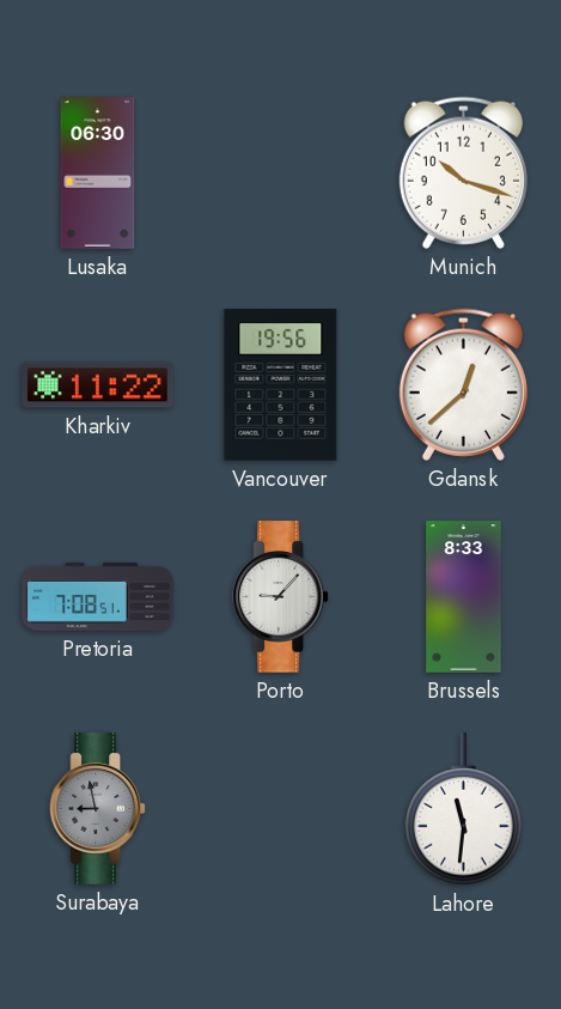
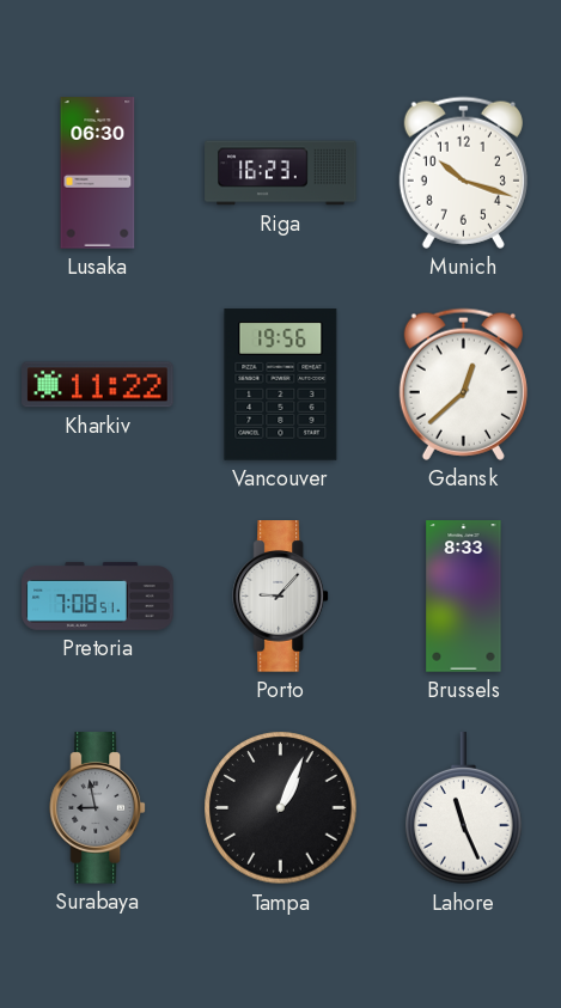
Riga: none -> 16:23
Tampa: none -> 1:04
Lahore: 11:31 -> 11:26
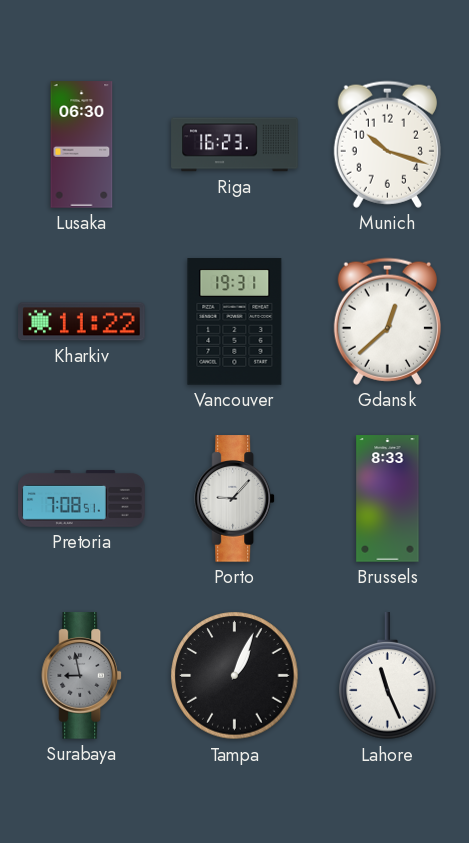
Vancouver: 19:56 -> 19:31
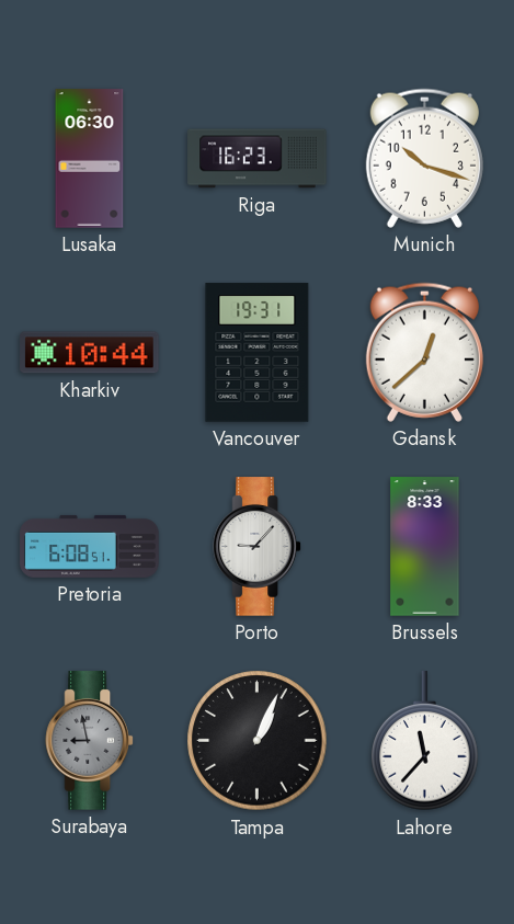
Kharkiv: 11:22 -> 10:44
Pretoria: 7:08 -> 6:08
Lahore: 11:26 -> 11:37
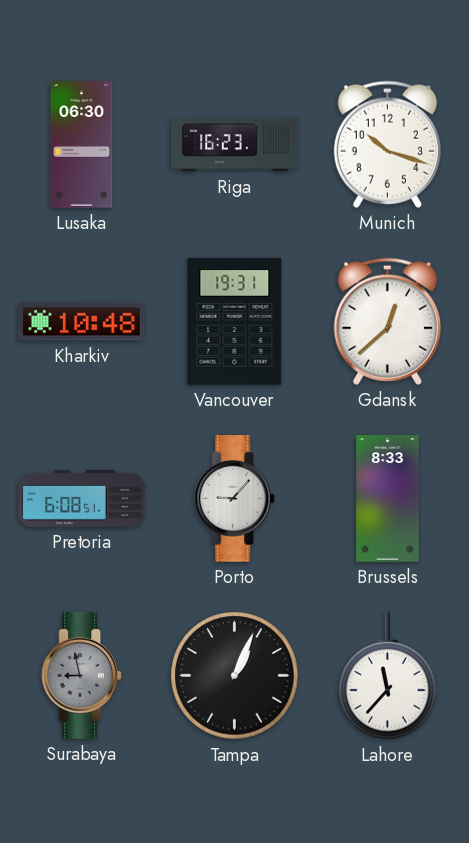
Kharkiv: 10:44 -> 10:48
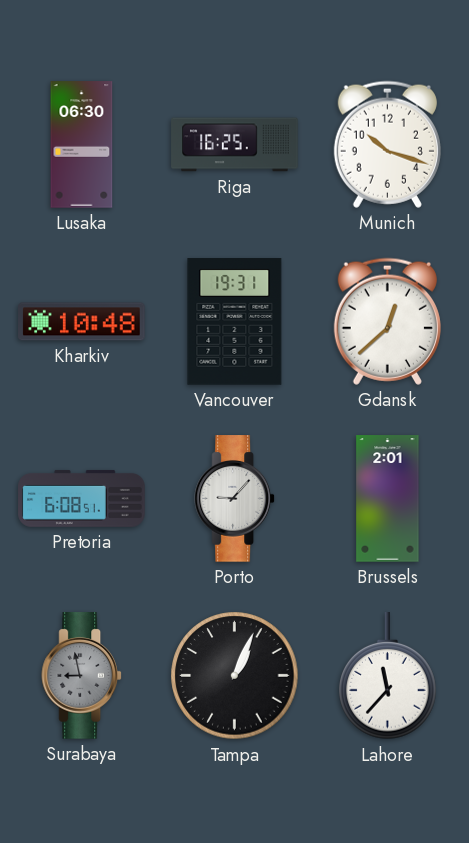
Riga: 16:23 -> 16:25
Brussels: 8:33 -> 2:01
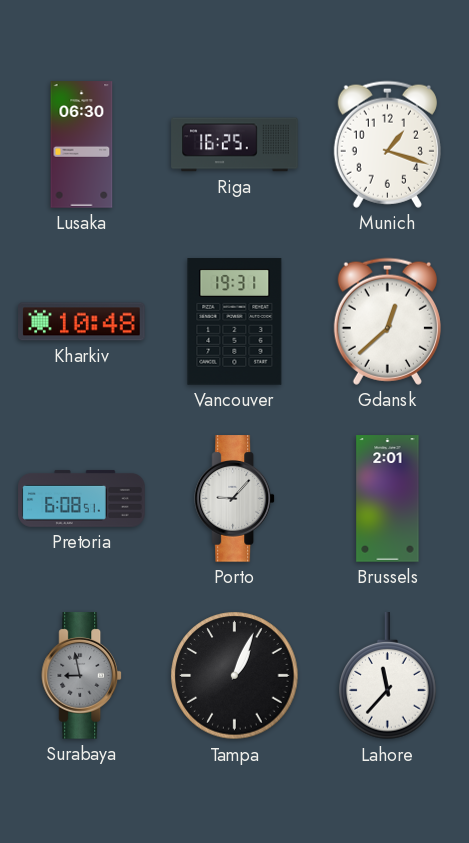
Munich: 10:18 -> 1:18
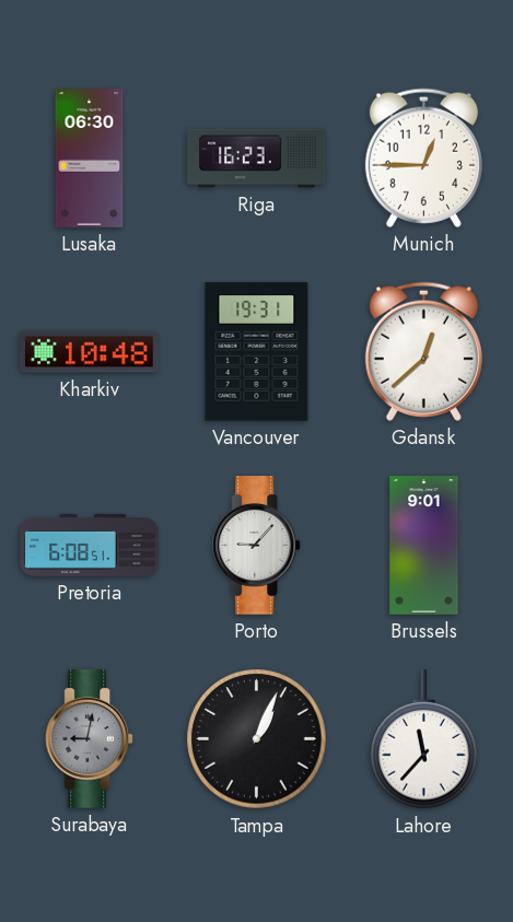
Riga: 16:25 -> 16:23
Munich: 1:18 -> 12:45
Brussels: 2:01 -> 9:01
Surabaya: 8:58 -> 9:02
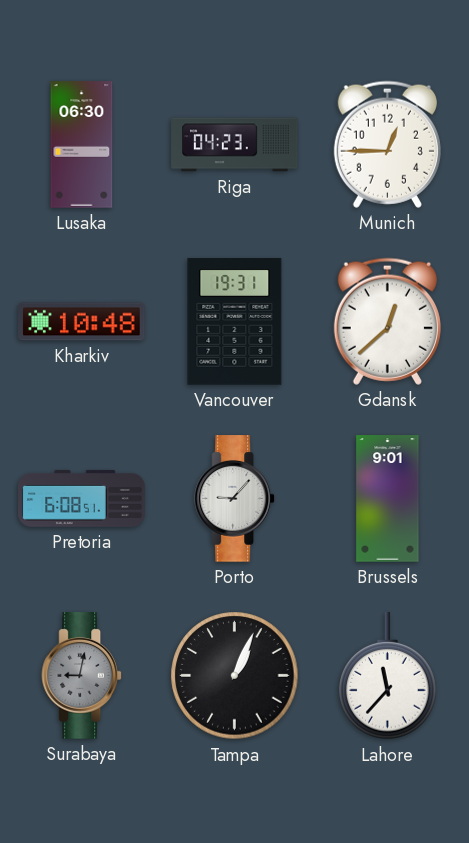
Riga: 16:23 -> 04:23
